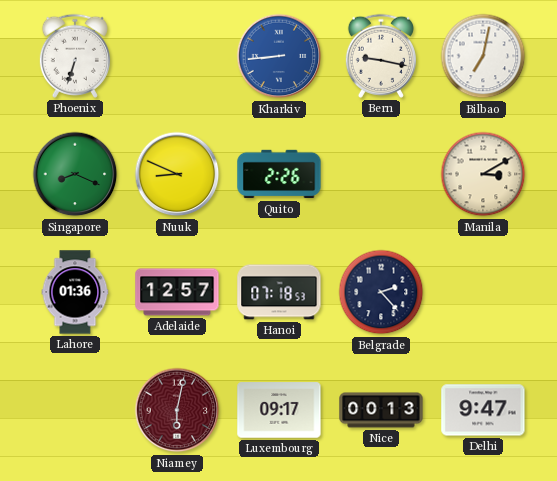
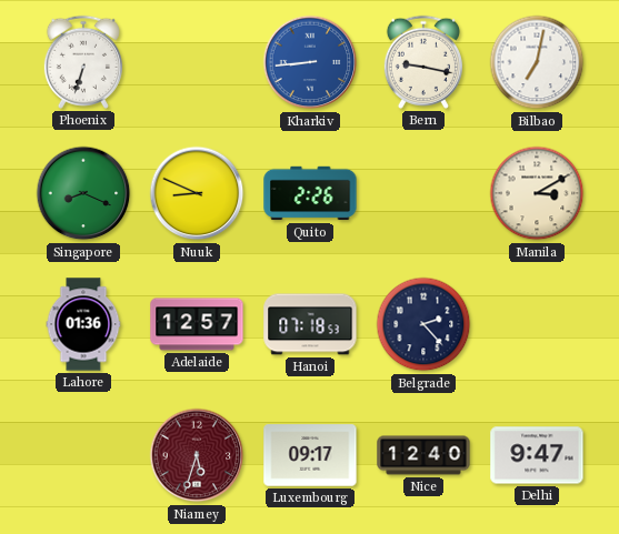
Niamey: 6:02 -> 5:33
Nice: 00:13 -> 12:40
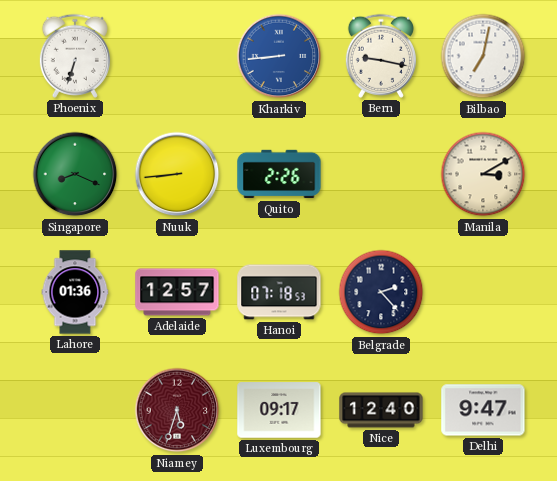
Nuuk: 8:49 -> 8:44
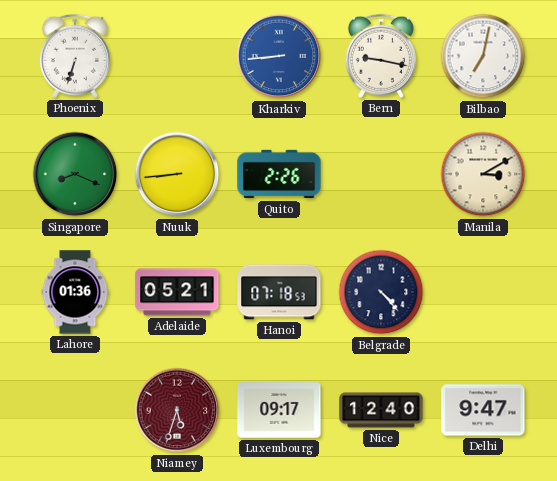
Adelaide: 12:57 -> 05:21
Belgrade: 2:23 -> 4:23
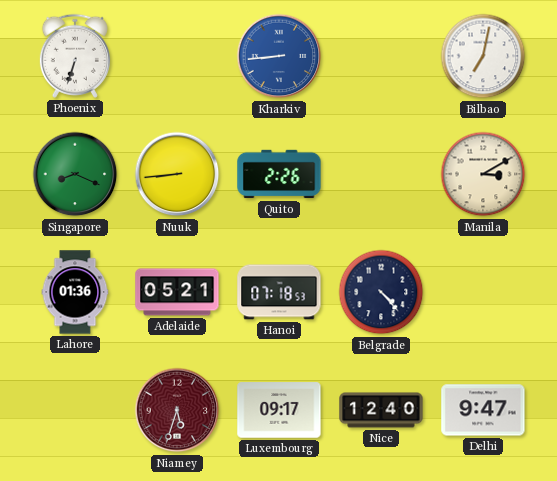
Bern: 9:17 -> none
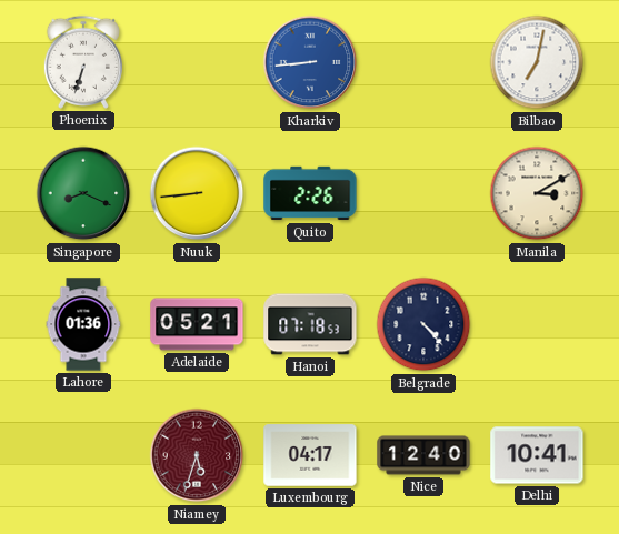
Luxembourg: 09:17 -> 04:17
Delhi: 9:47 -> 10:41
